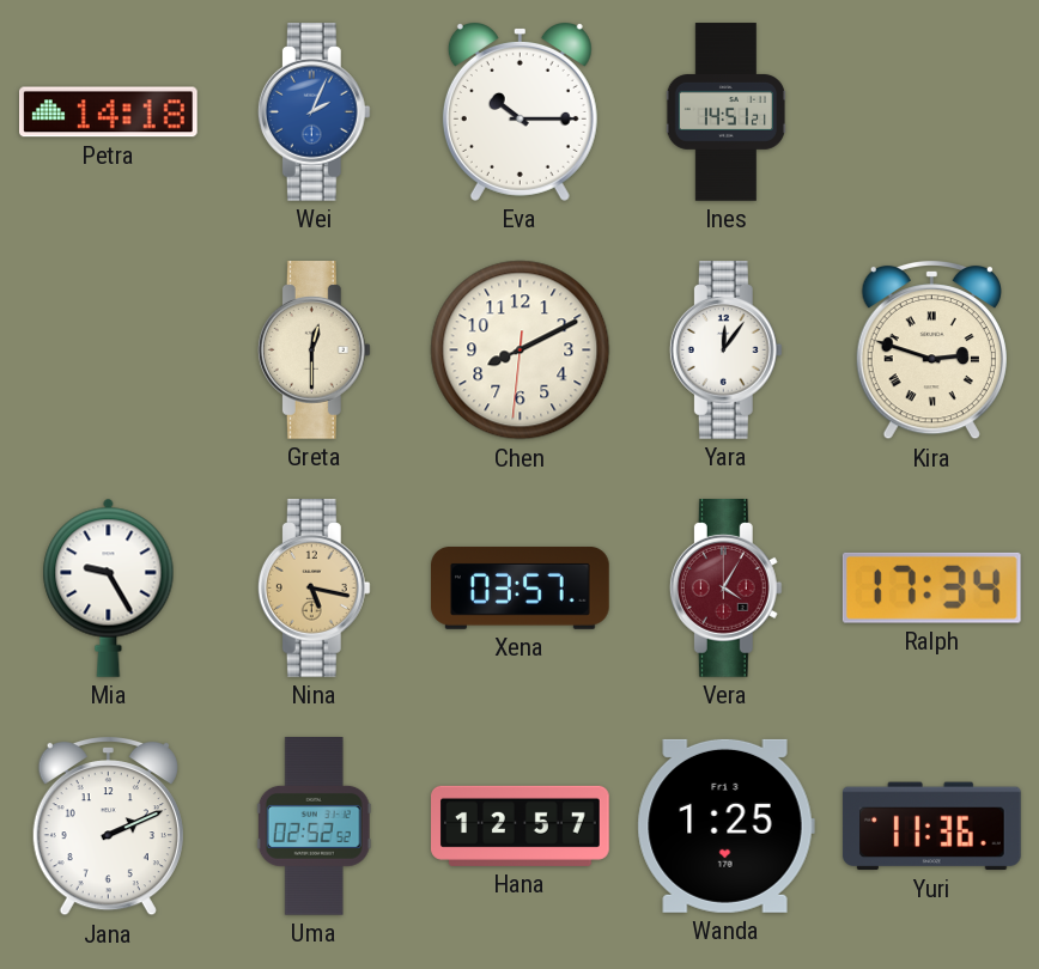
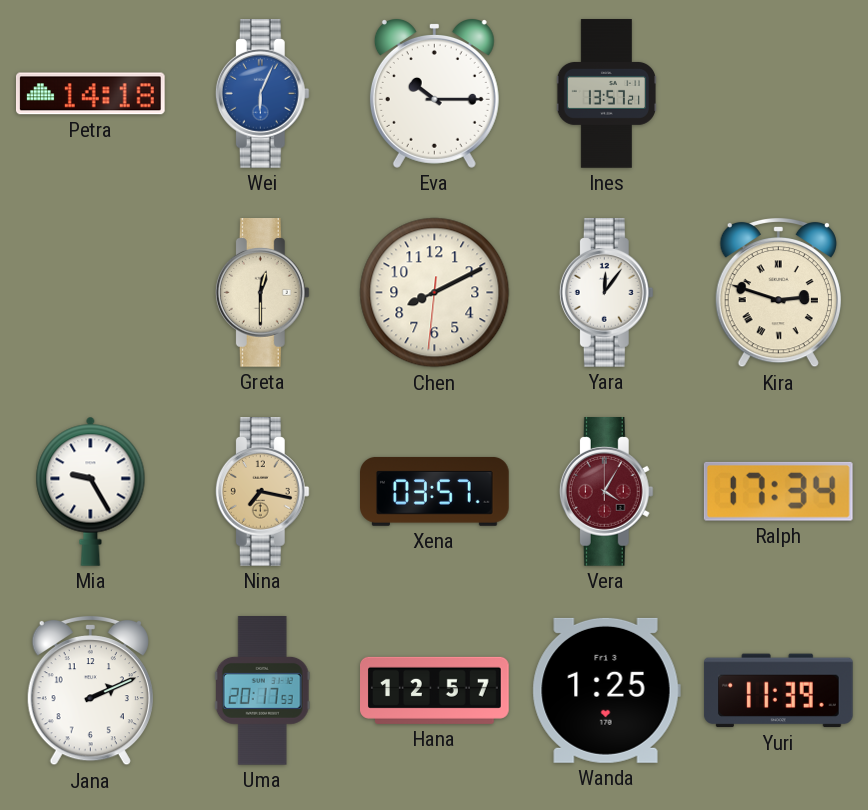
Wei: 2:04 -> 6:04
Ines: 14:51 -> 13:57
Nina: 5:17 -> 7:17
Uma: 02:52 -> 20:17
Yuri: 11:36 -> 11:39
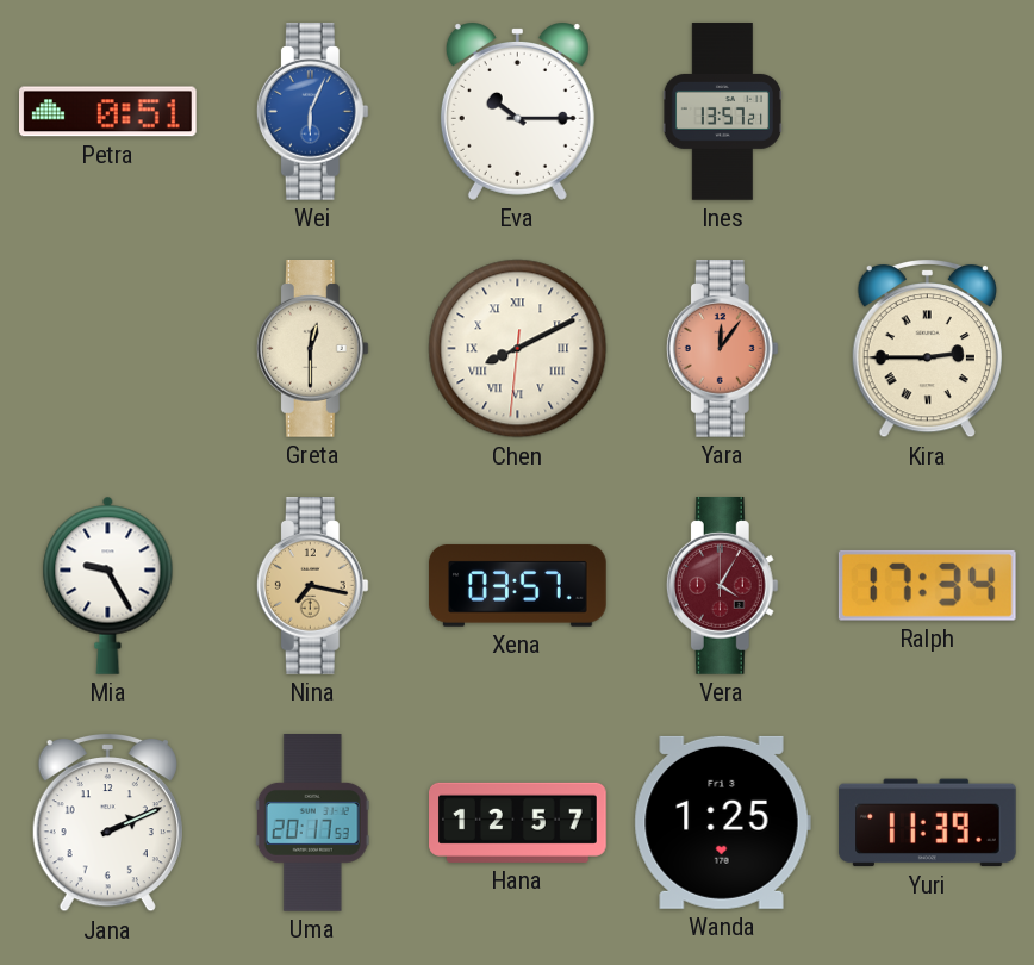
Petra: 14:18 -> 0:51
Chen numerals: Arabic -> Roman
Yara dial: white -> salmon
Kira: 2:48 -> 2:45
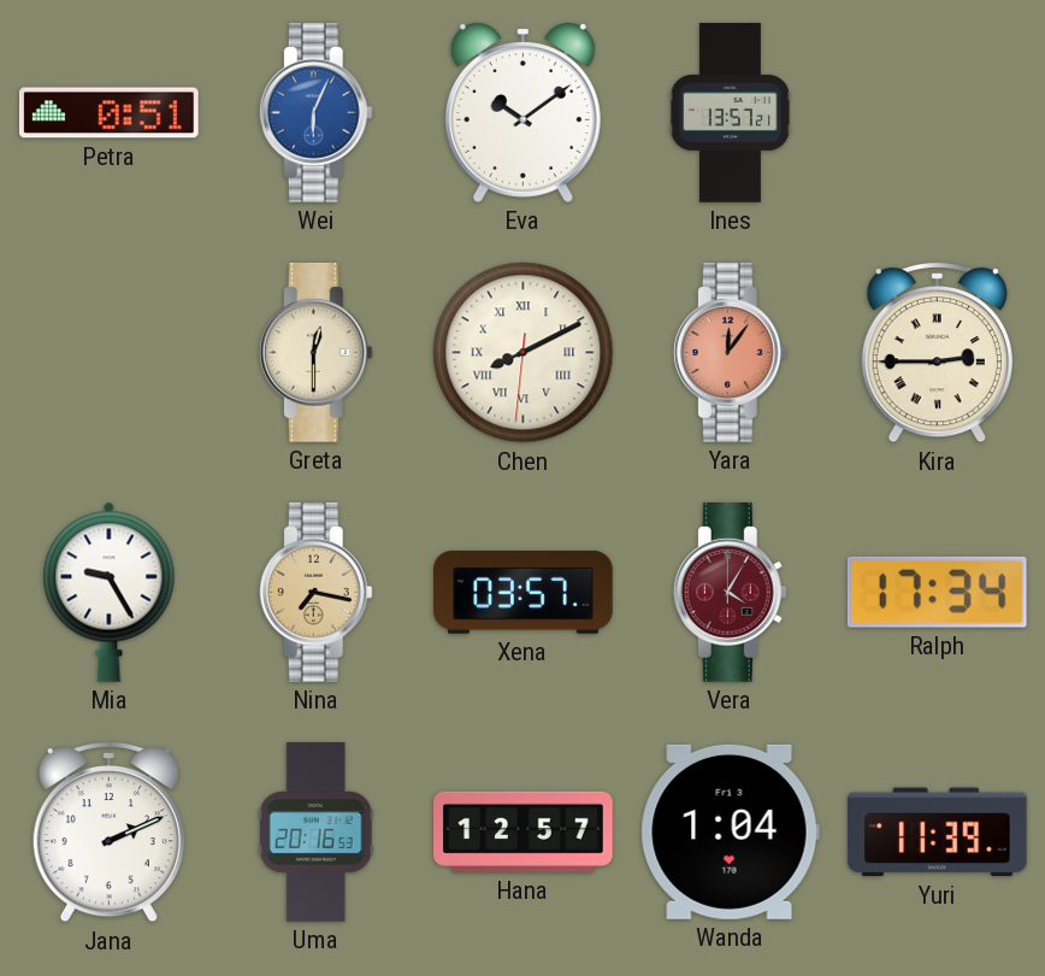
Eva: 10:15 -> 10:09
Uma: 20:17 -> 20:16
Wanda: 1:25 -> 1:04
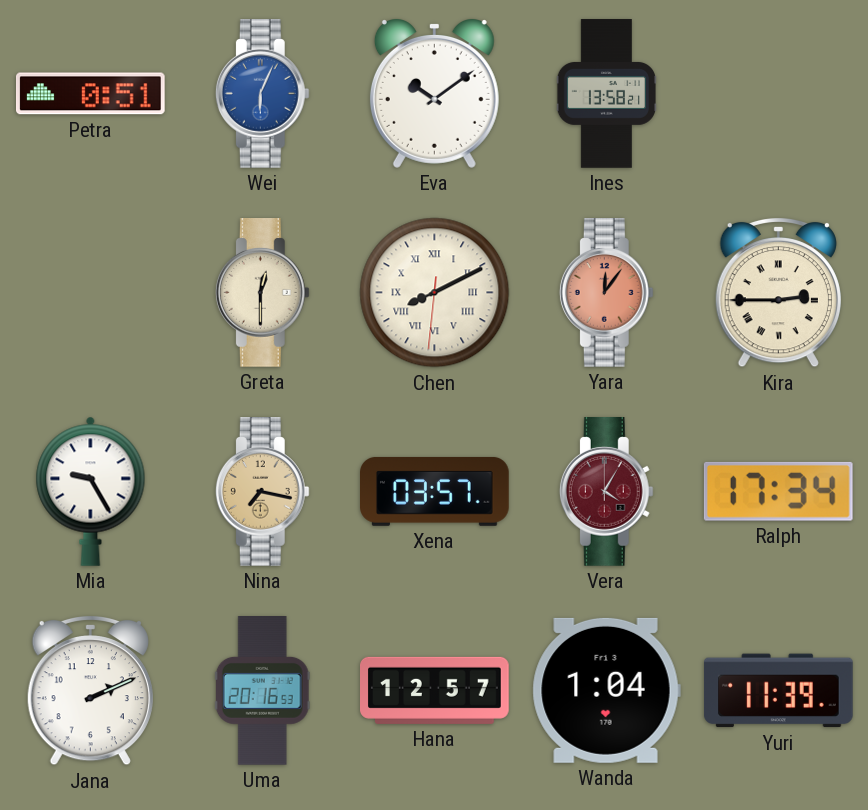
Ines: 13:57 -> 13:58
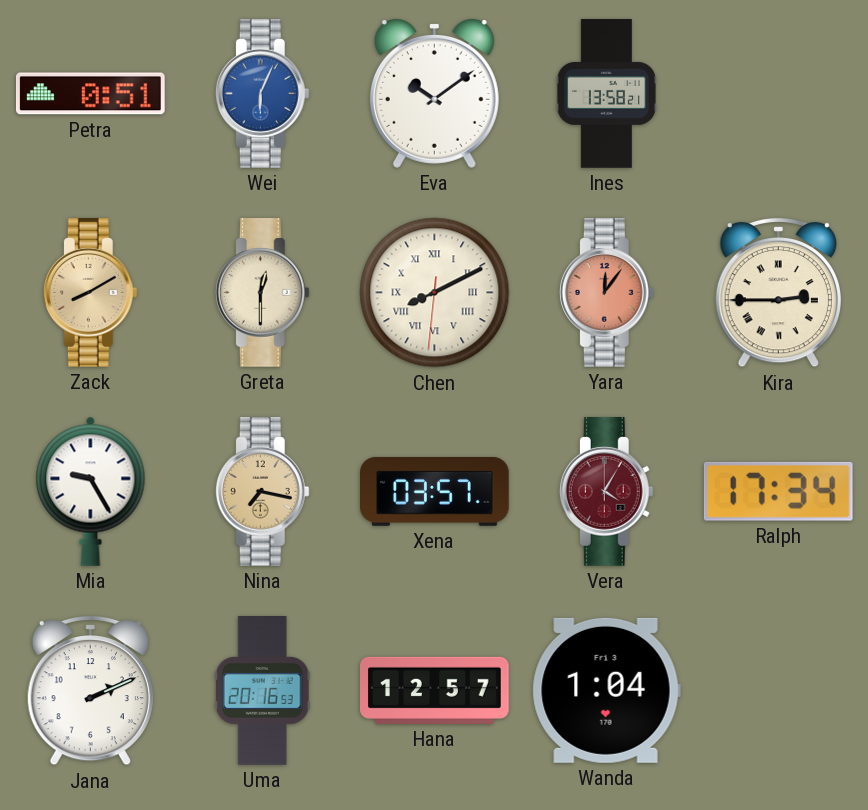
Zack: none -> 8:10
Yuri: 11:39 -> none
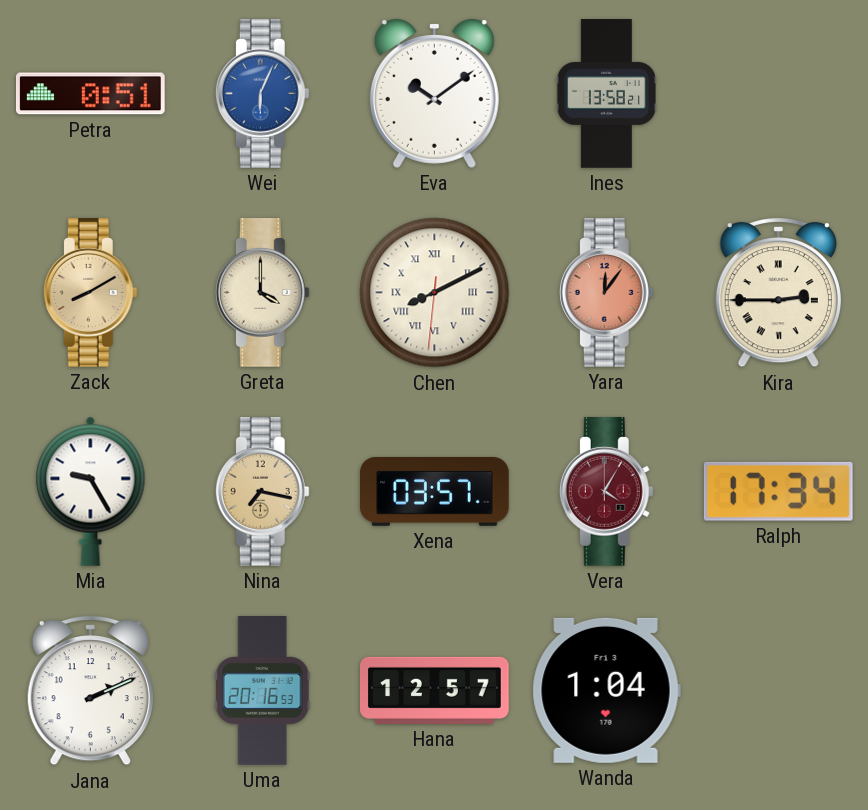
Greta: 12:30 -> 4:00
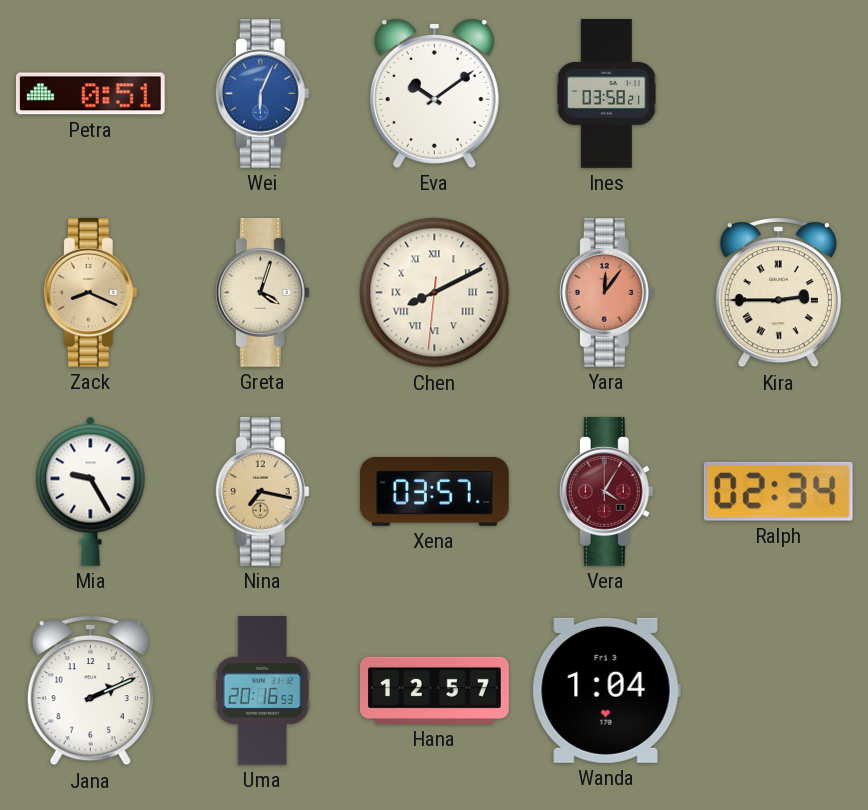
Ines: 13:58 -> 03:58
Zack: 8:10 -> 8:19
Greta: 4:00 -> 4:03
Ralph: 17:34 -> 02:34
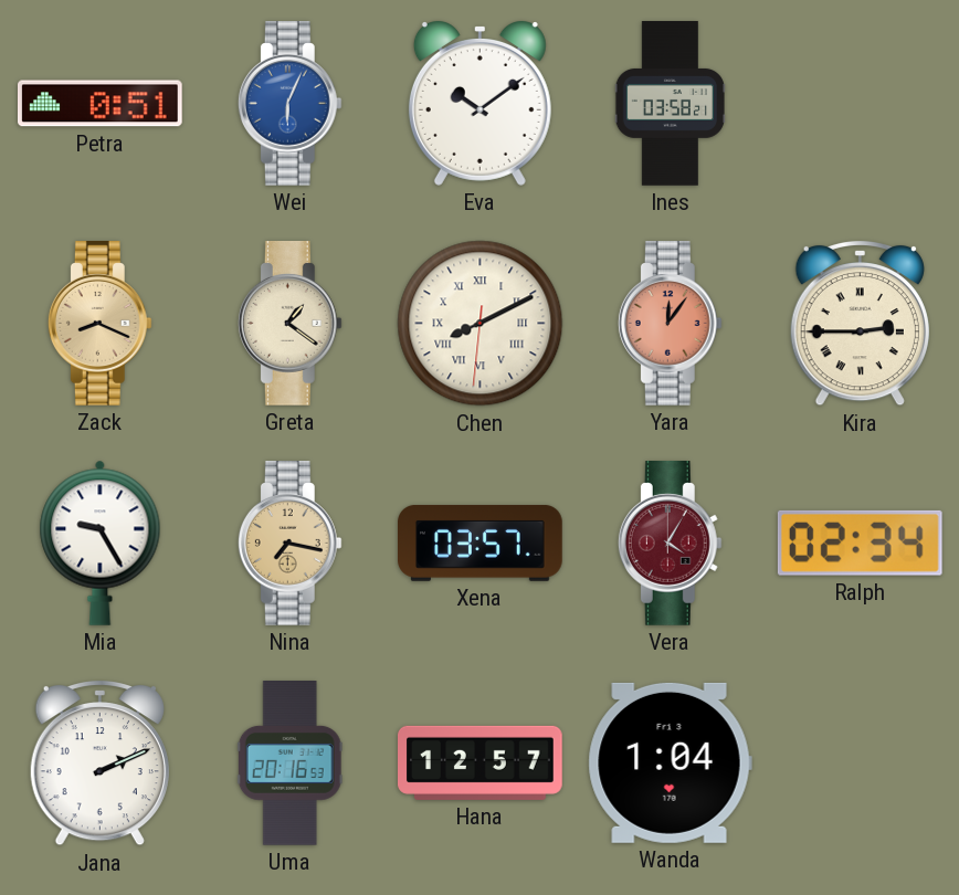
Greta: 4:03 -> 1:21
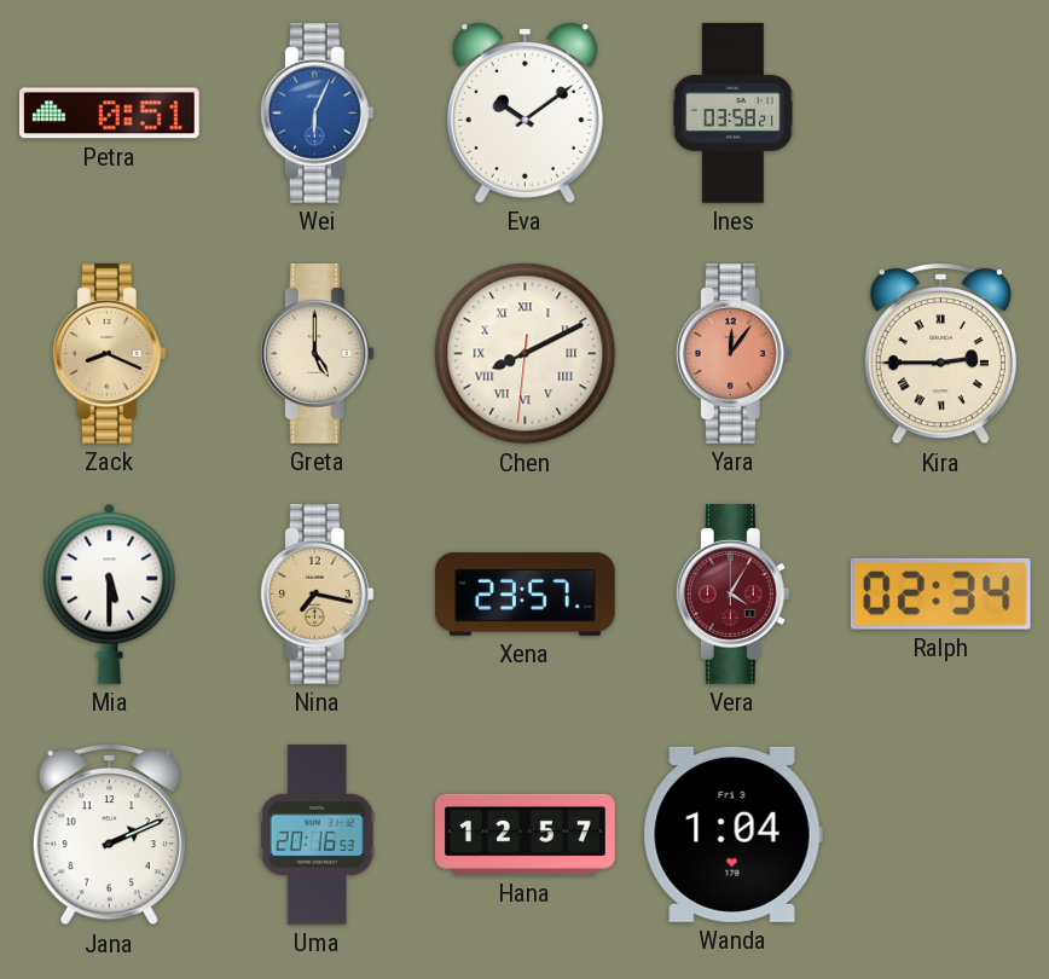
Greta: 1:21 -> 5:00
Mia: 9:25 -> 5:30
Xena: 03:57 -> 23:57
